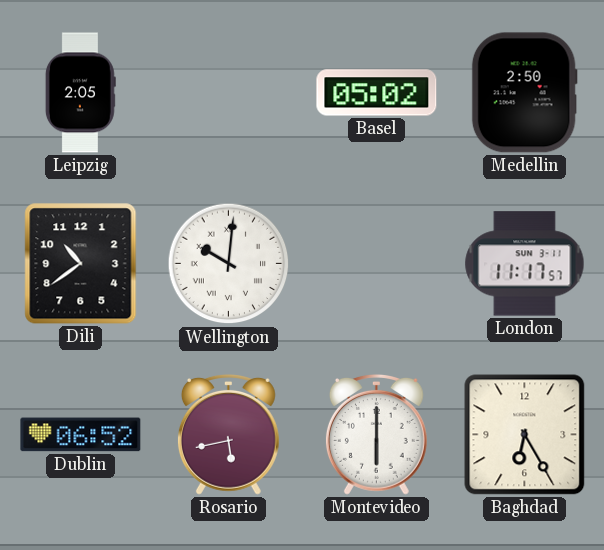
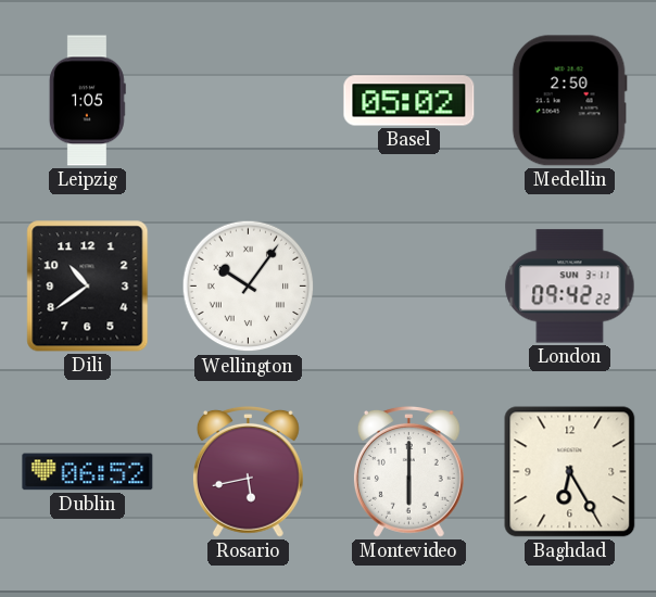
Leipzig: 2:05 -> 1:05
Wellington: 10:01 -> 10:06
London: 11:17 -> 09:42
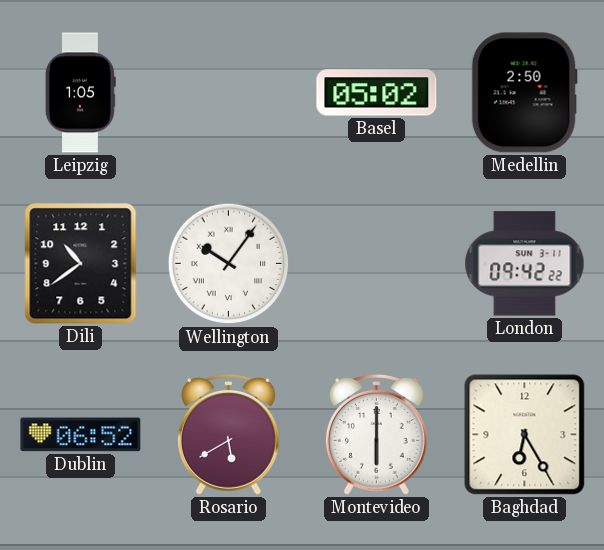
Rosario: 5:43 -> 5:40
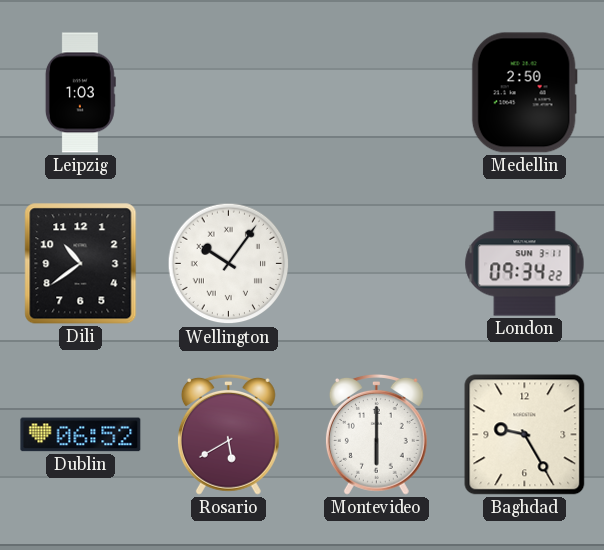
Leipzig: 1:05 -> 1:03
Basel: 05:02 -> none
London: 09:42 -> 09:34
Baghdad: 6:25 -> 9:25
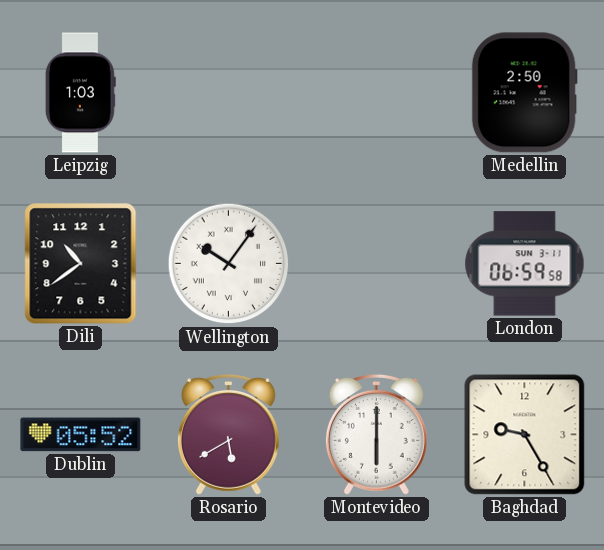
London: 09:34 -> 06:59
Dublin: 06:52 -> 05:52
